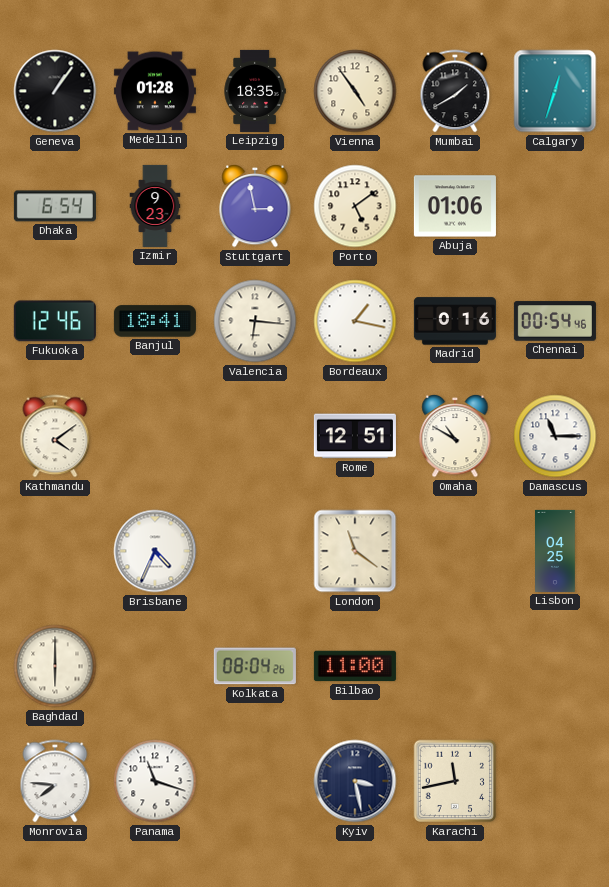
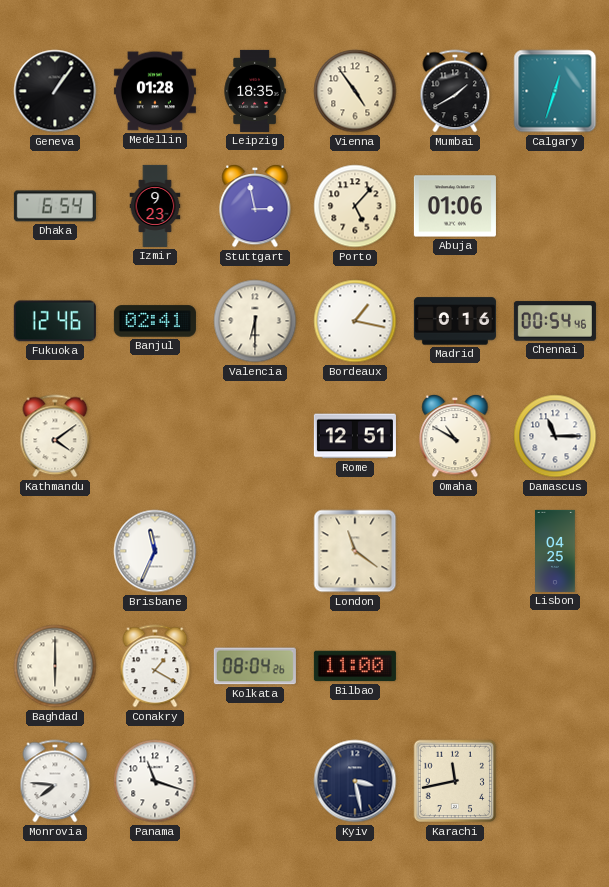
Porto: 5:09 -> 5:07
Banjul: 18:41 -> 02:41
Valencia: 6:16 -> 6:30
Brisbane: 4:34 -> 11:34
Conakry: none -> 1:20
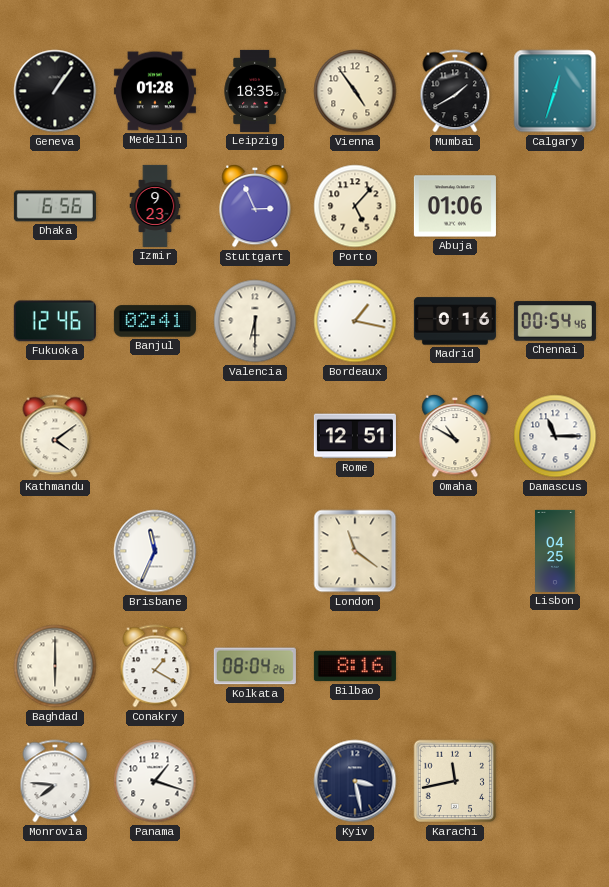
Dhaka: 6:54 -> 6:56
Stuttgart: 2:58 -> 2:56
Bilbao: 11:00 -> 8:16
Panama: 11:18 -> 1:18
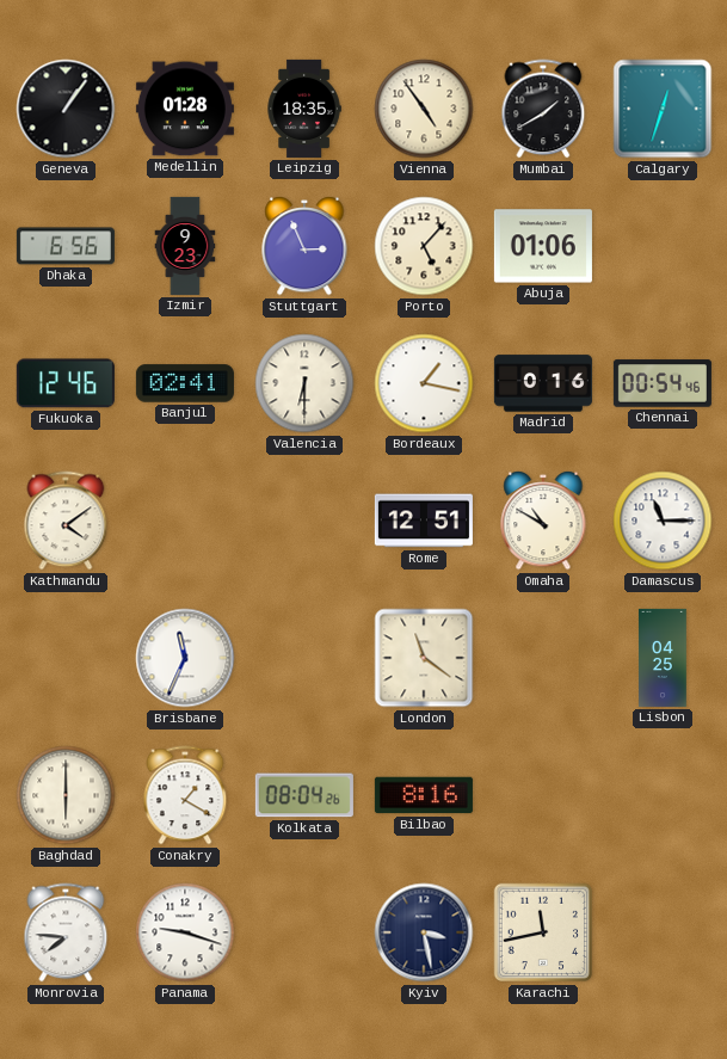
Panama: 1:18 -> 9:18
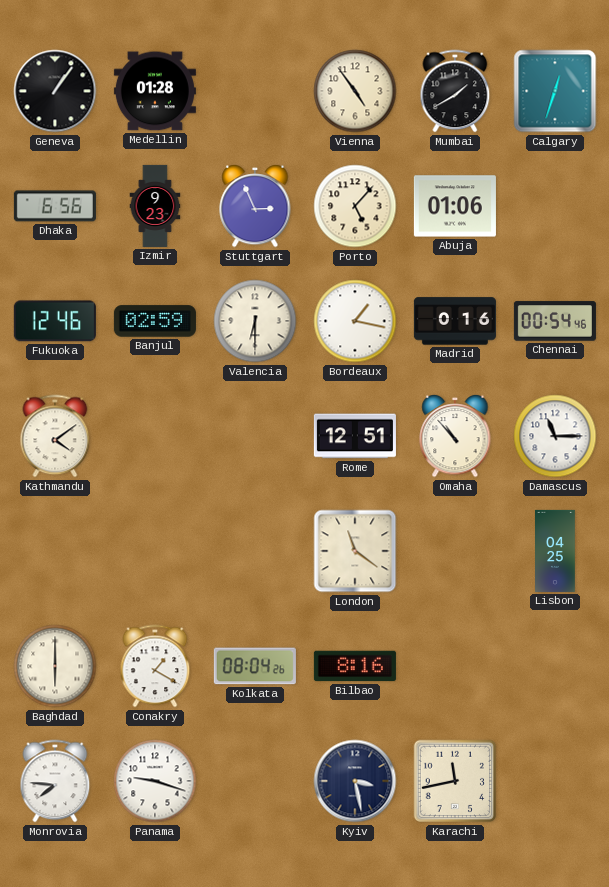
Leipzig: 18:35 -> none
Banjul: 02:41 -> 02:59
Omaha: 10:50 -> 10:53
Brisbane: 11:34 -> none
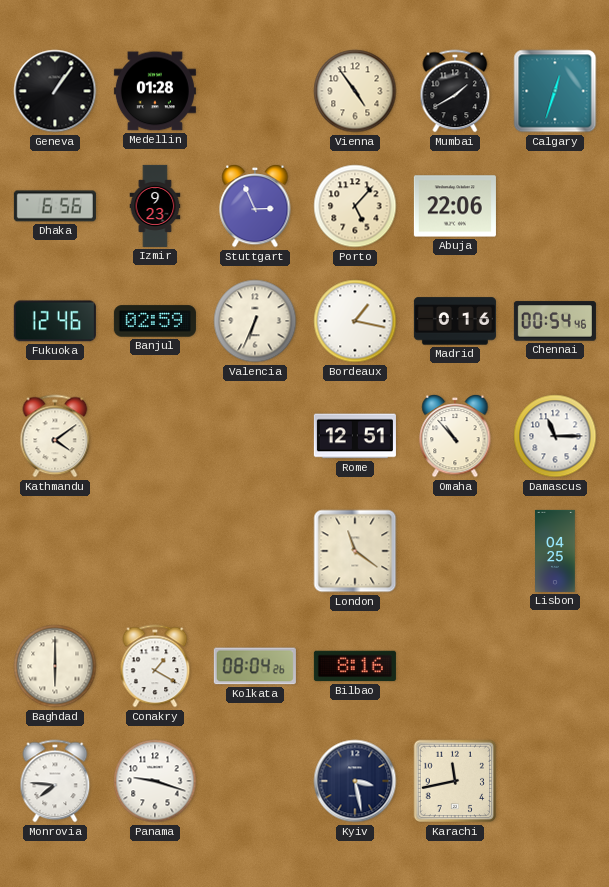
Abuja: 01:06 -> 22:06
Valencia: 6:30 -> 6:34
